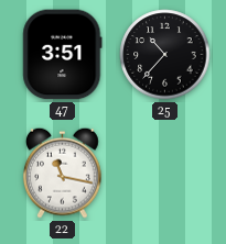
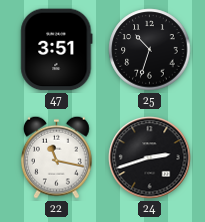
25: 10:37 -> 10:33
24: none -> 2:42
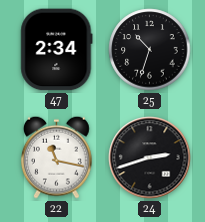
47: 3:51 -> 2:34
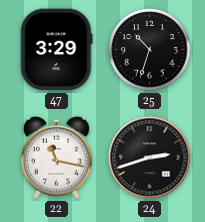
47: 2:34 -> 3:29
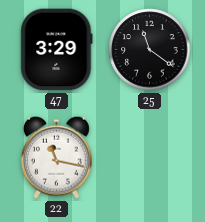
25: 10:33 -> 11:21
24: 2:42 -> none
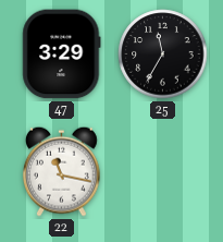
25: 11:21 -> 11:35
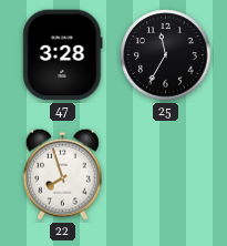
47: 3:29 -> 3:28
22: 11:17 -> 7:57
